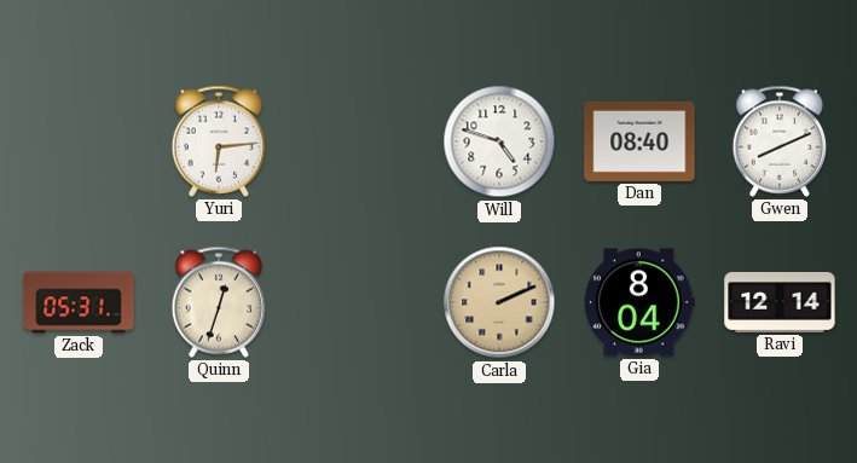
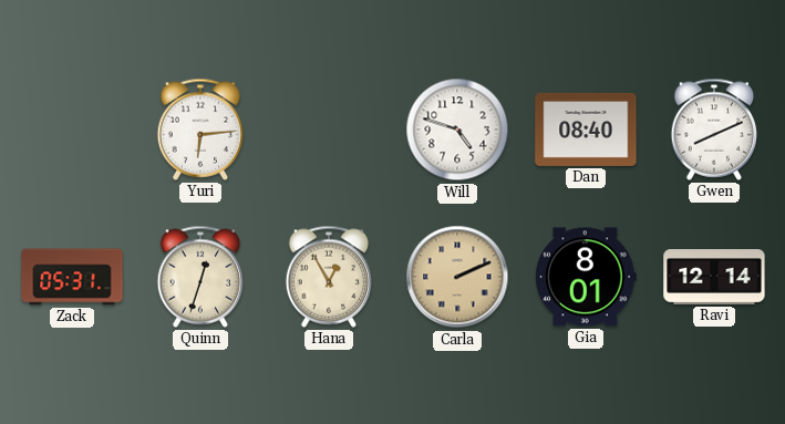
Hana: none -> 12:55
Gia: 8:04 -> 8:01
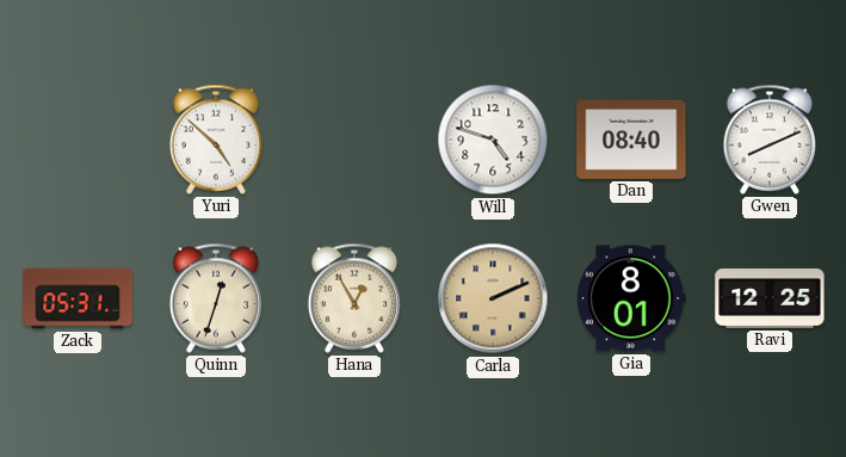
Yuri: 6:14 -> 4:52
Ravi: 12:14 -> 12:25
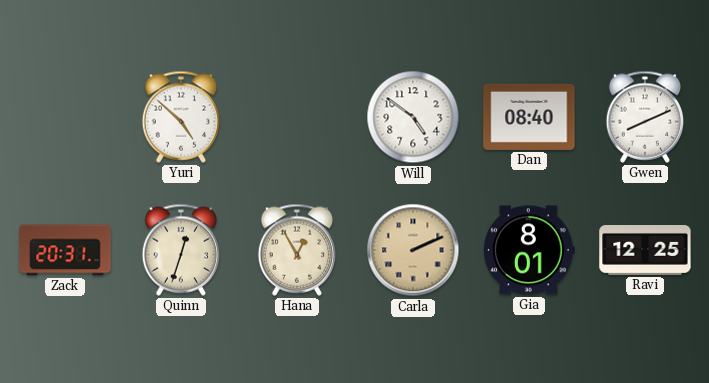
Will: 4:48 -> 4:51
Zack: 05:31 -> 20:31
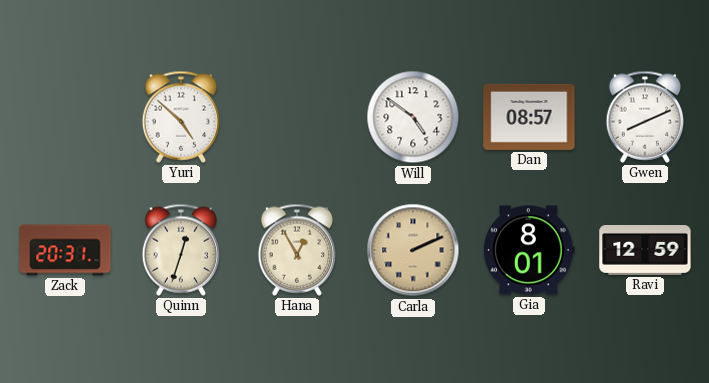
Dan: 08:40 -> 08:57
Ravi: 12:25 -> 12:59
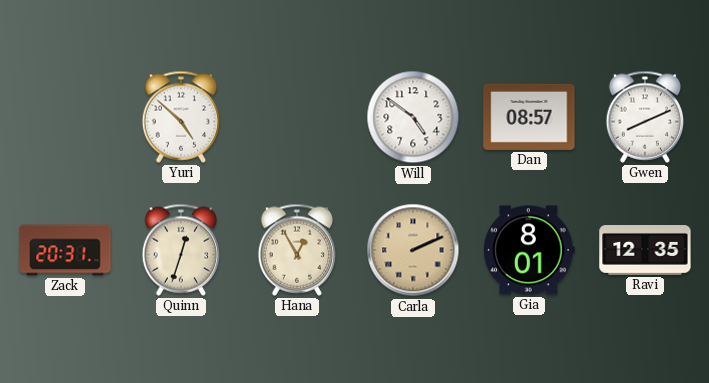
Ravi: 12:59 -> 12:35
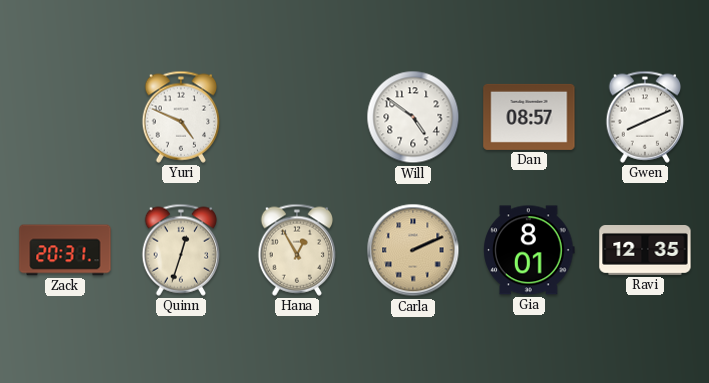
Yuri: 4:52 -> 4:49
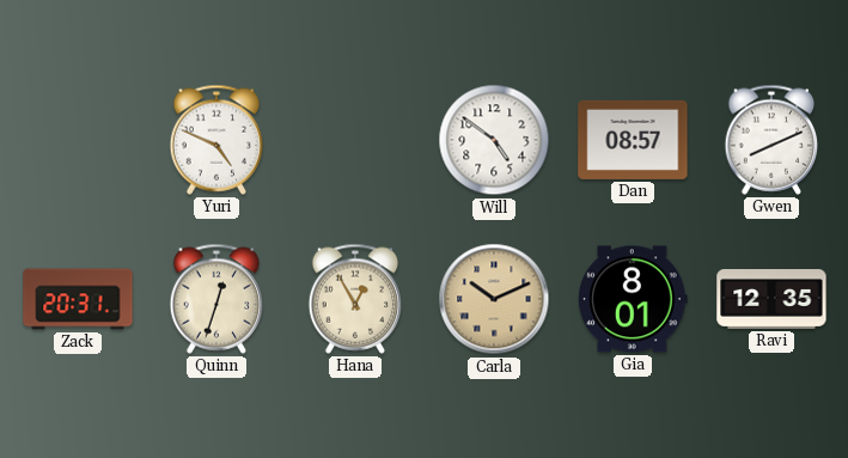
Carla: 2:11 -> 10:11
